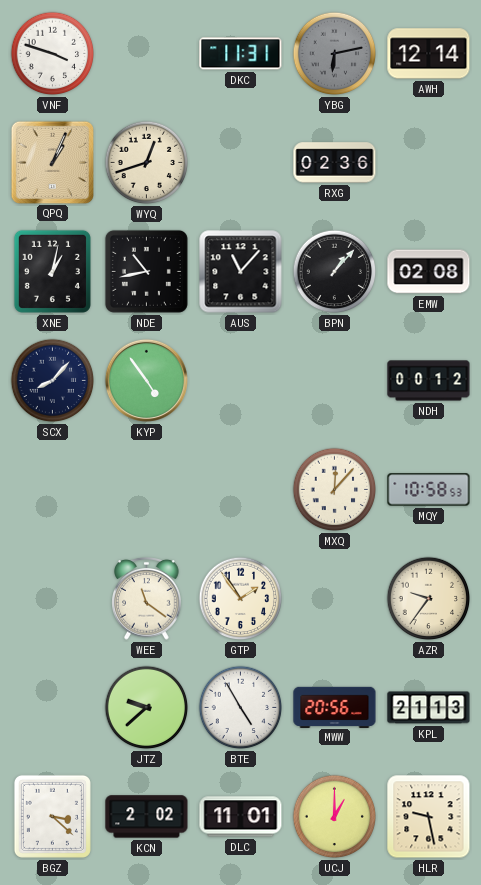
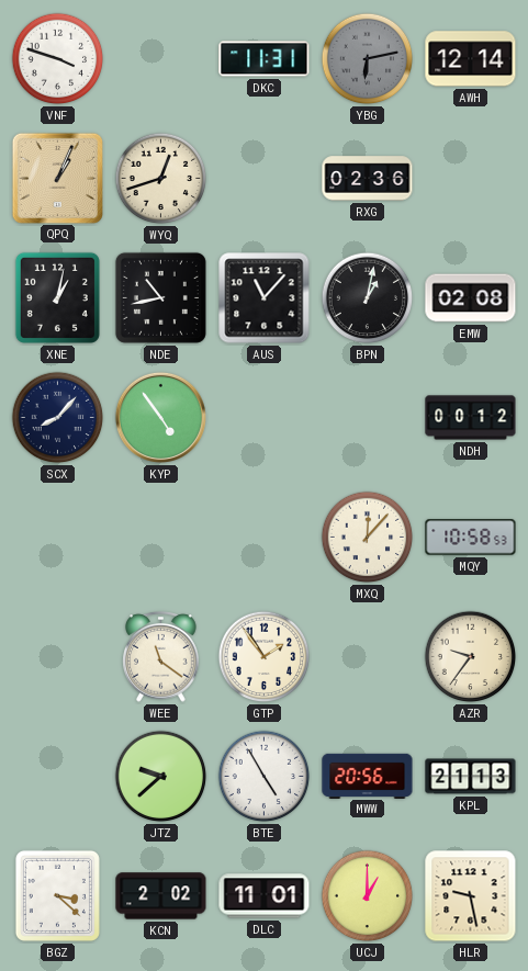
BPN: 1:07 -> 1:02
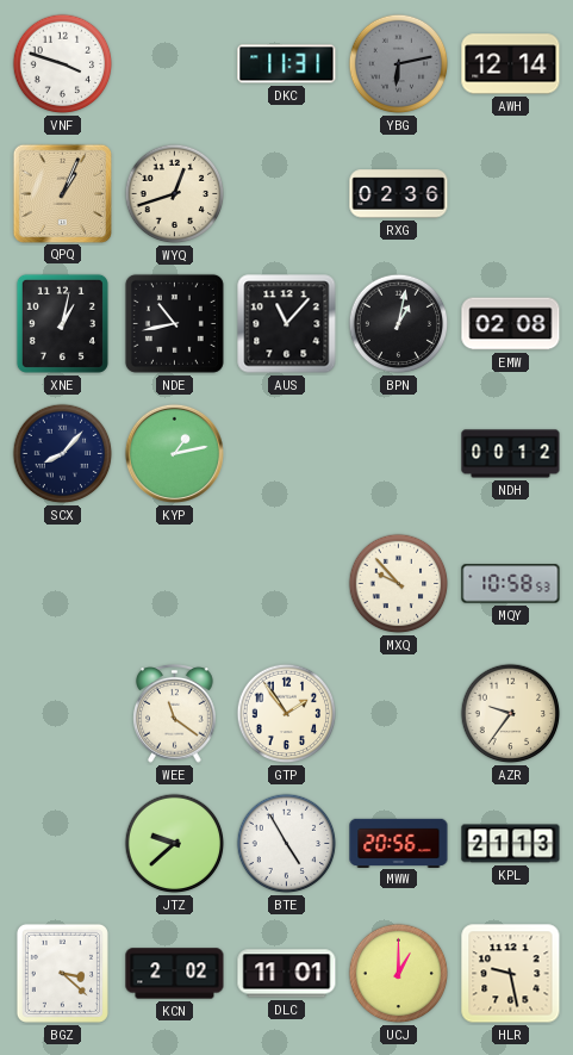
KYP: 4:54 -> 1:13
MXQ: 12:07 -> 9:53
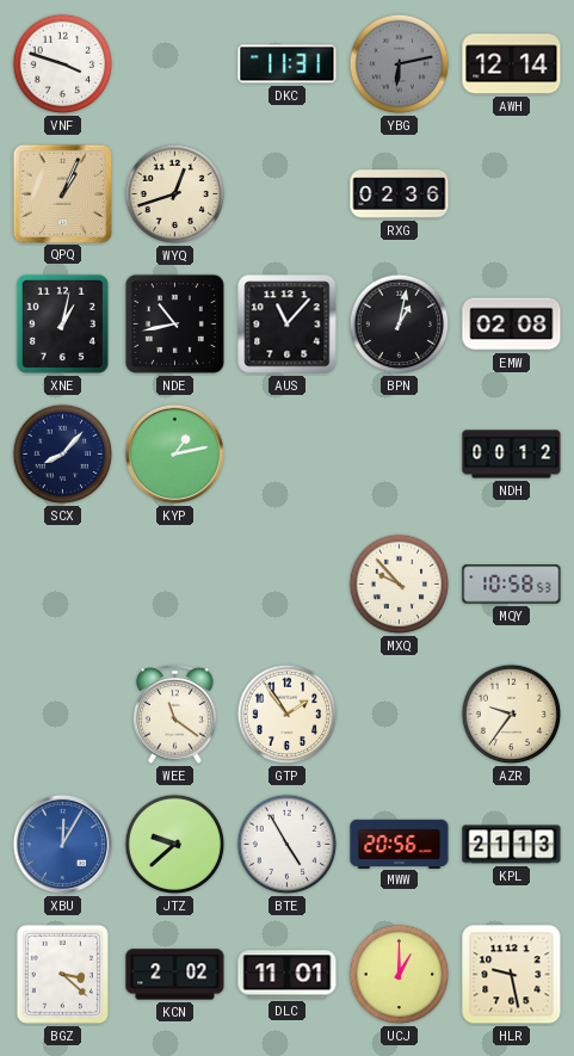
XBU: none -> 12:05
